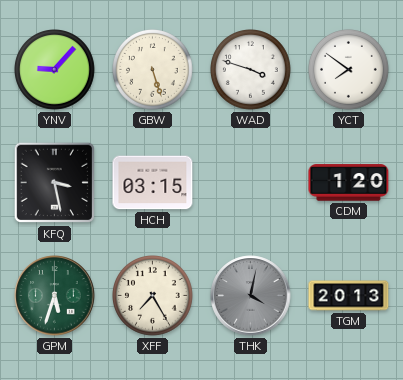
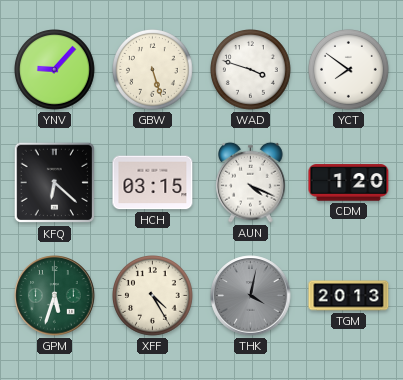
KFQ: 3:28 -> 6:22
AUN: none -> 4:19
XFF: 7:25 -> 4:25
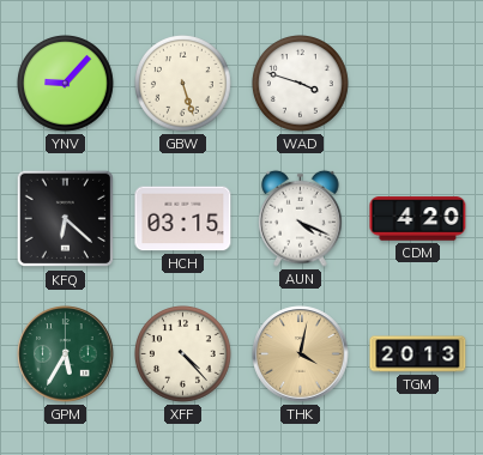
YCT: 7:51 -> none
CDM: 1:20 -> 4:20
GPM: 5:33 -> 5:35
XFF: 4:25 -> 4:23
THK dial: grey -> champagne
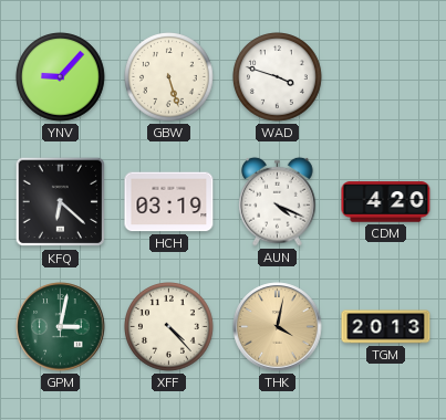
HCH: 03:15 -> 03:19
GPM: 5:35 -> 3:02
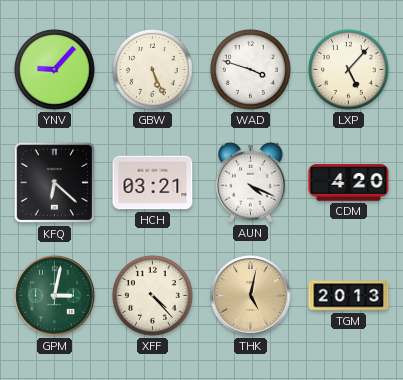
GBW: 5:27 -> 5:26
LXP: none -> 5:07
HCH: 03:19 -> 03:21
THK: 4:02 -> 5:02
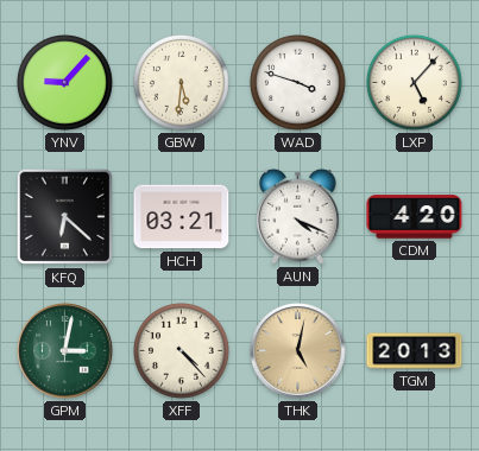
GBW: 5:26 -> 5:31
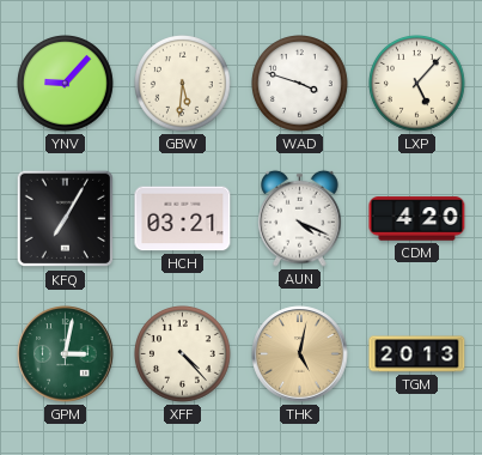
KFQ: 6:22 -> 7:05
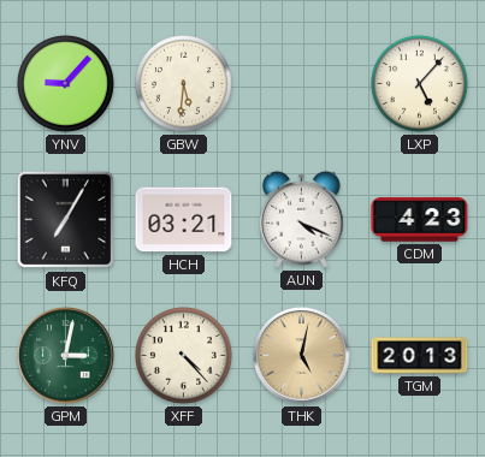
WAD: 3:48 -> none
CDM: 4:20 -> 4:23
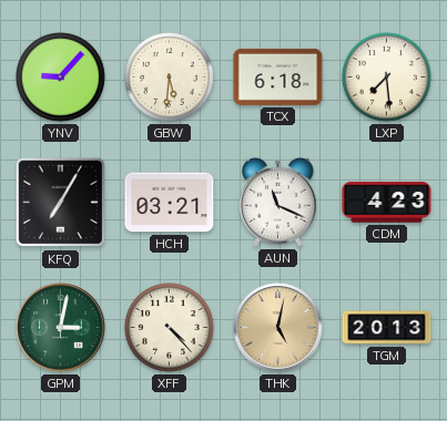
TCX: none -> 6:18
LXP: 5:07 -> 7:29
AUN: 4:19 -> 11:19
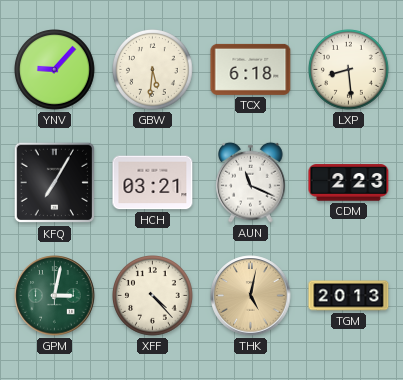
LXP: 7:29 -> 8:29
CDM: 4:23 -> 2:23
